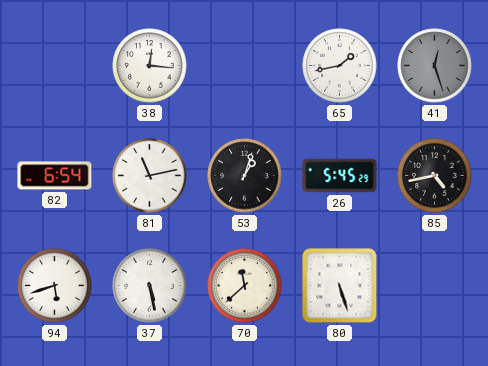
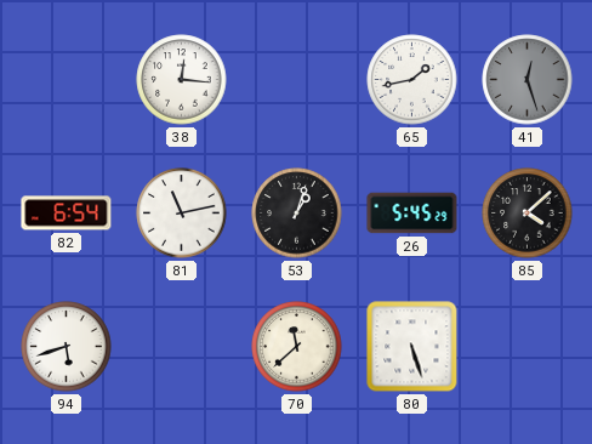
85: 4:43 -> 4:08
37: 5:28 -> none
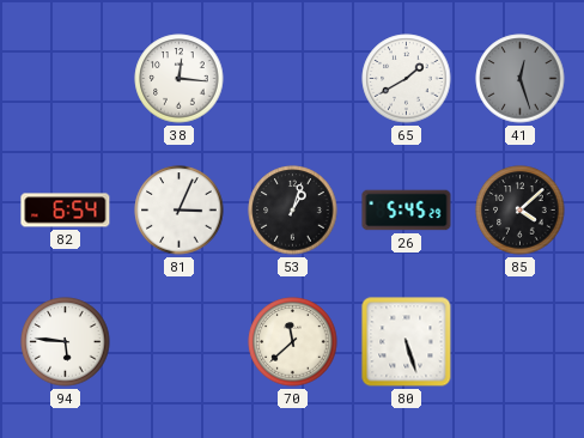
65: 1:43 -> 1:40
81: 11:13 -> 3:04
94: 5:42 -> 5:46
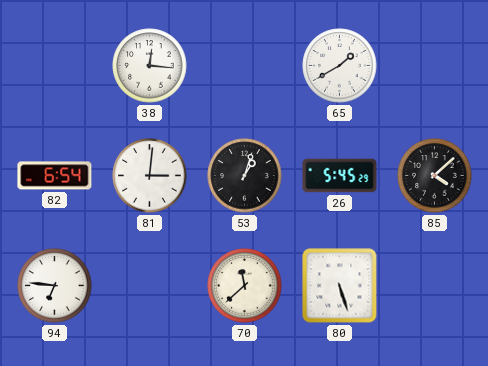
41: 12:27 -> none
81: 3:04 -> 3:01
94: 5:46 -> 6:46
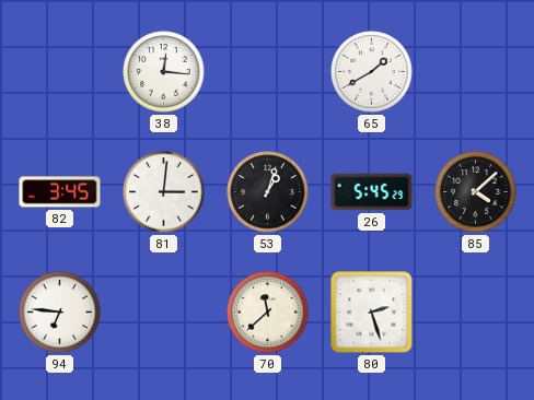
82: 6:54 -> 3:45
80: 5:27 -> 2:27
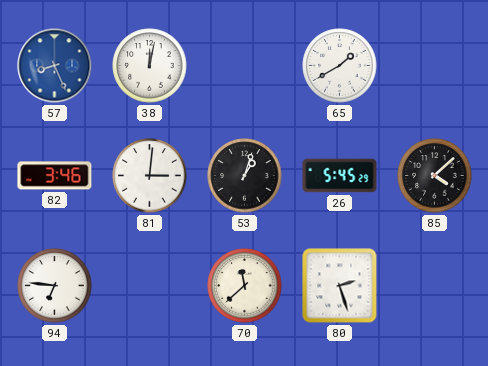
57: none -> 8:26
38: 12:16 -> 12:02
82: 3:45 -> 3:46
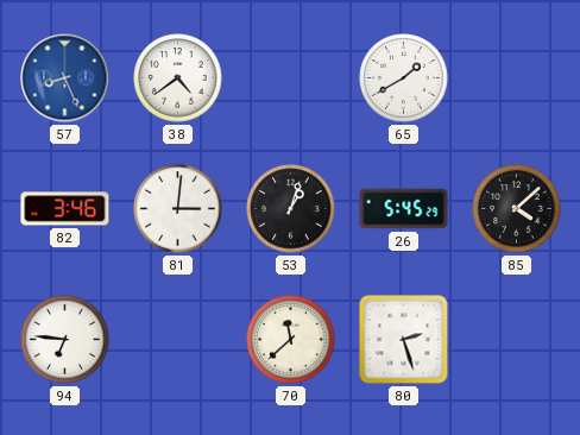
38: 12:02 -> 4:39
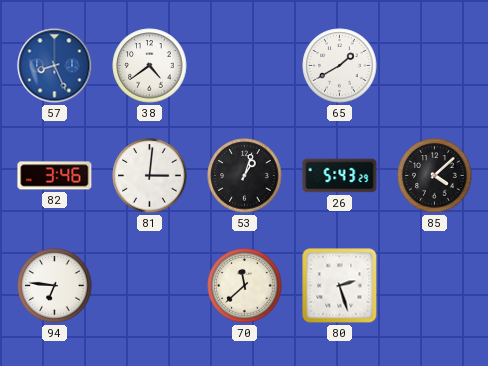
26: 5:45 -> 5:43
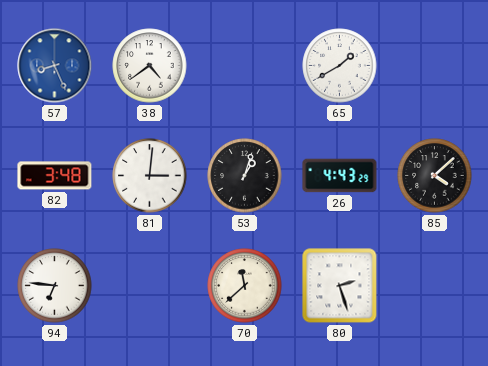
82: 3:46 -> 3:48
26: 5:43 -> 4:43
